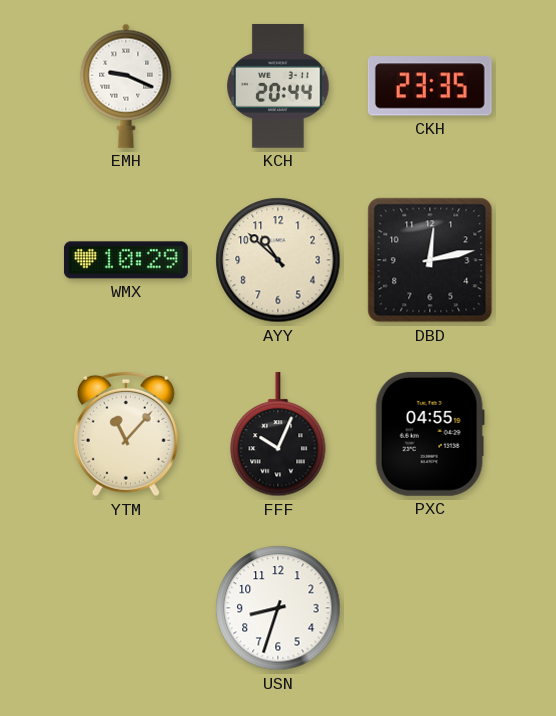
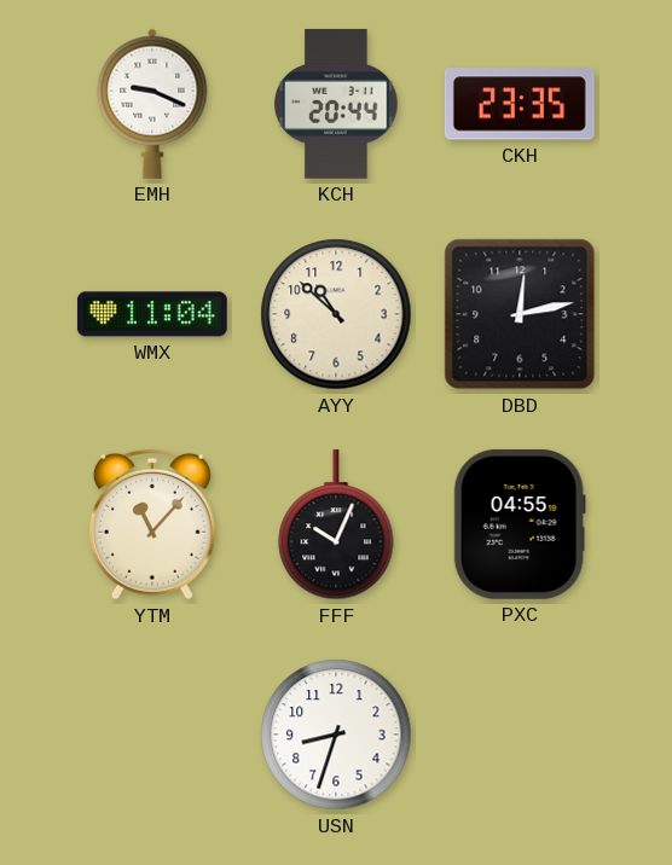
WMX: 10:29 -> 11:04
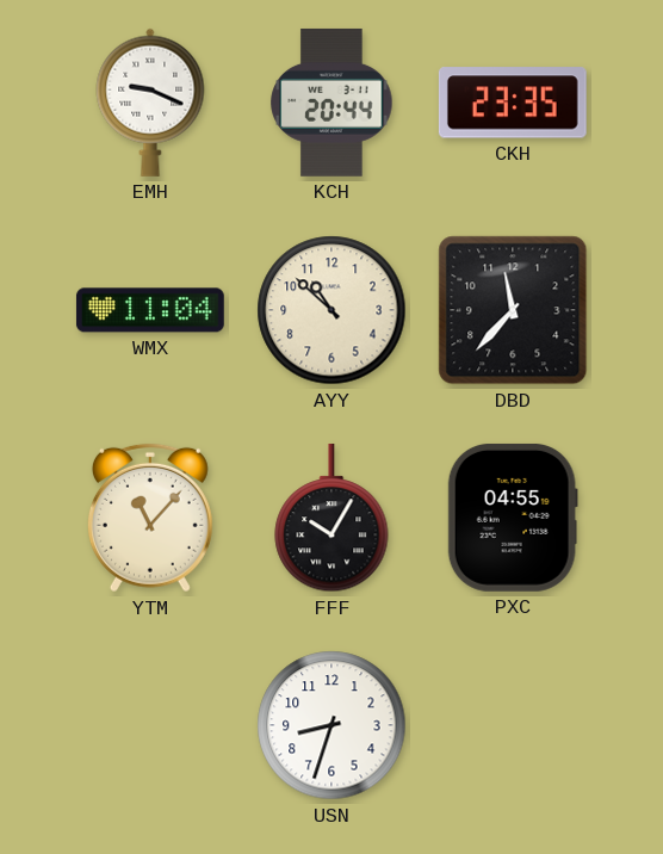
DBD: 12:13 -> 11:37
FFF: 10:04 -> 10:05
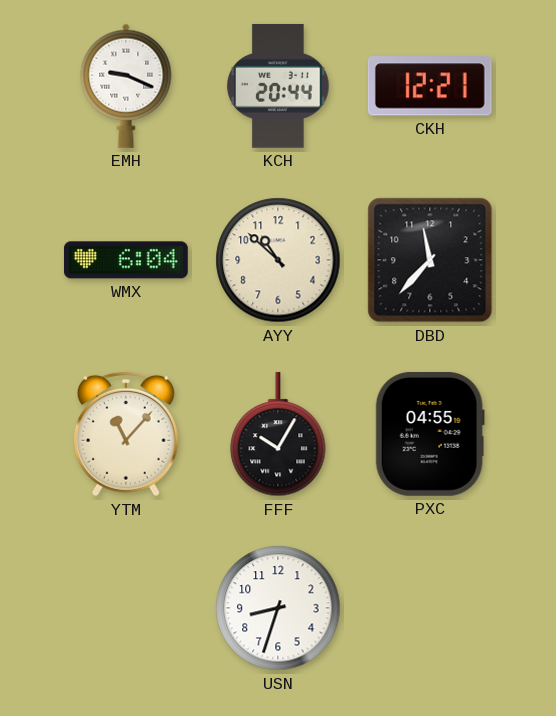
CKH: 23:35 -> 12:21
WMX: 11:04 -> 6:04
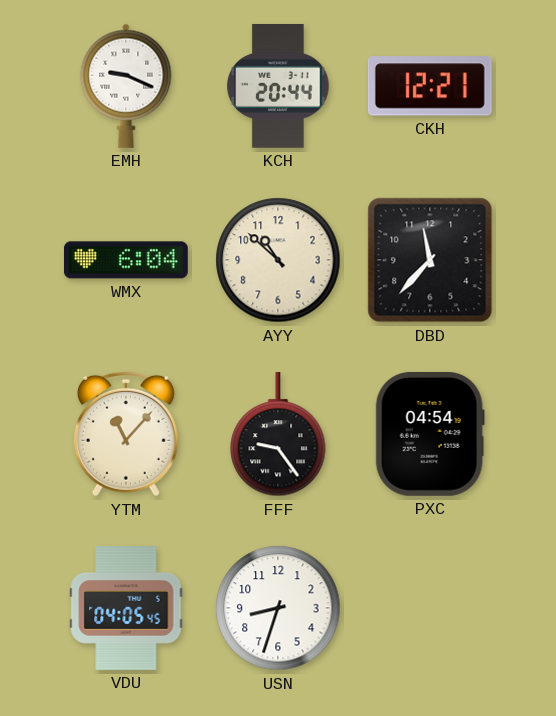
FFF: 10:05 -> 9:24
PXC: 04:55 -> 04:54
VDU: none -> 04:05
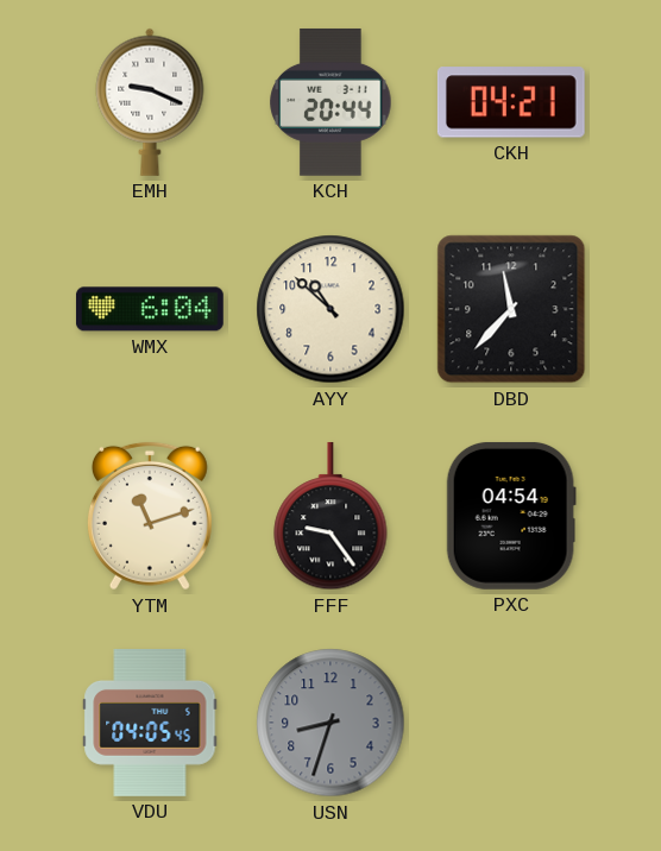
CKH: 12:21 -> 04:21
YTM: 11:07 -> 11:12
USN dial: white -> grey
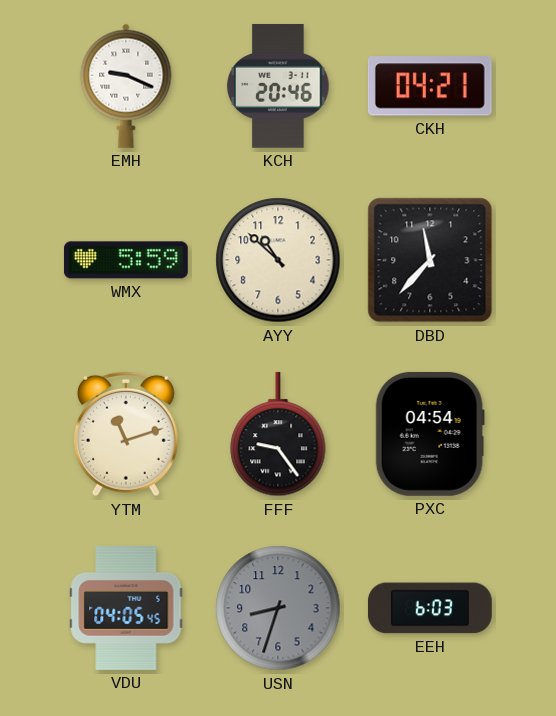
KCH: 20:44 -> 20:46
WMX: 6:04 -> 5:59
EEH: none -> 6:03
